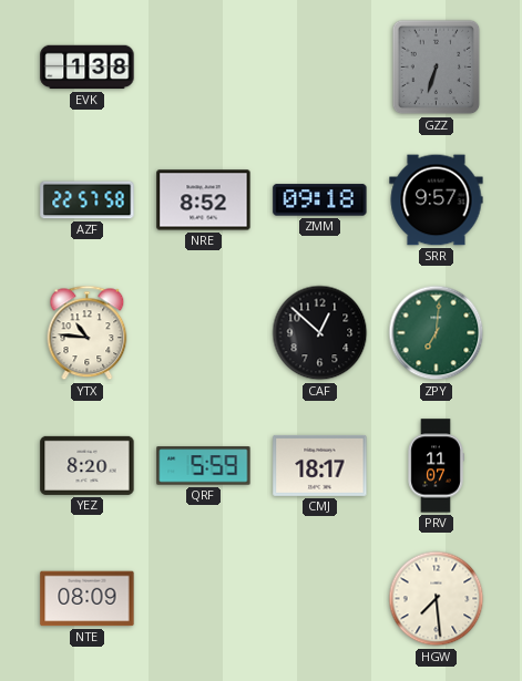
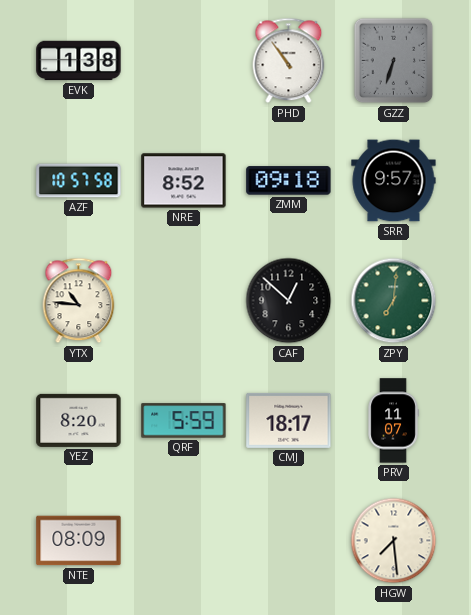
PHD: none -> 10:54
AZF: 22:57 -> 10:57
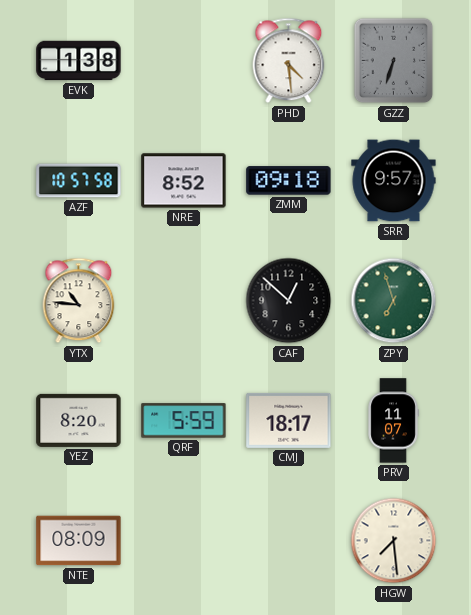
PHD: 10:54 -> 4:29
ZPY: 7:01 -> 6:57
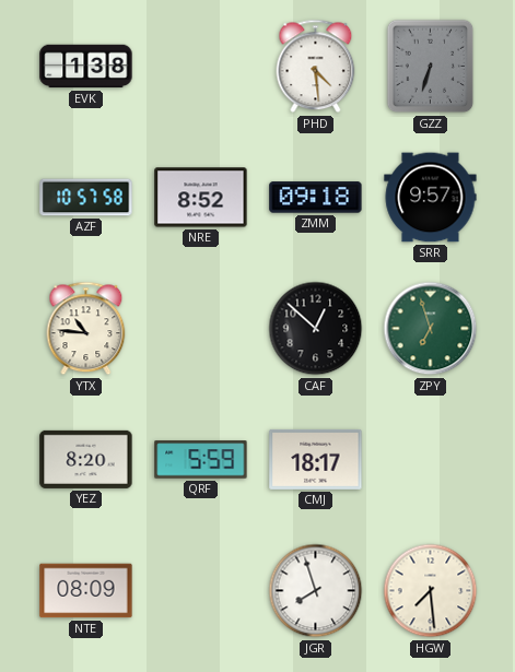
PRV: 11:07 -> none
JGR: none -> 7:57
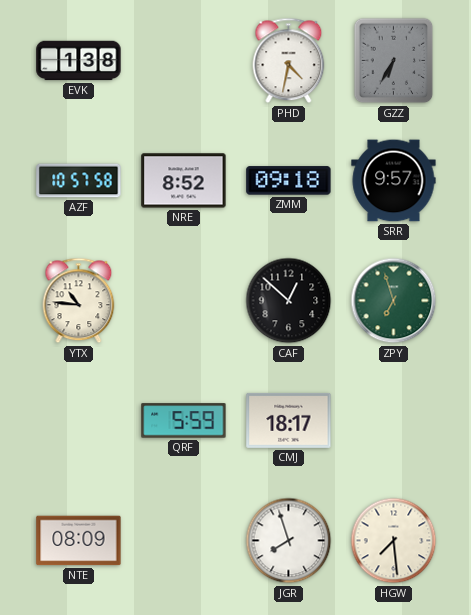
PHD: 4:29 -> 4:32
GZZ: 6:33 -> 6:35
YEZ: 8:20 -> none
